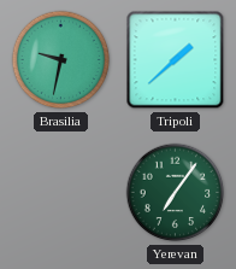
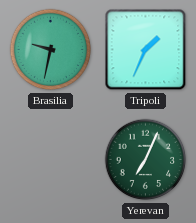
Tripoli: 1:38 -> 1:34
Yerevan: 7:06 -> 7:04
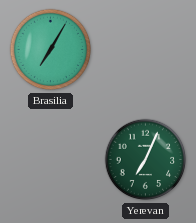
Brasilia: 9:32 -> 7:05
Tripoli: 1:34 -> none
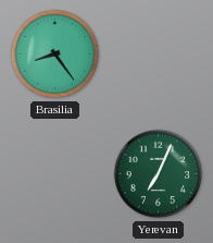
Brasilia: 7:05 -> 8:24
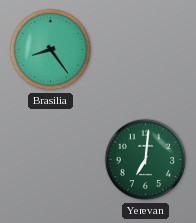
Yerevan: 7:04 -> 7:01
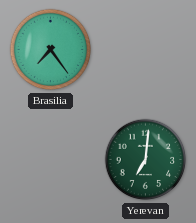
Brasilia: 8:24 -> 7:24
